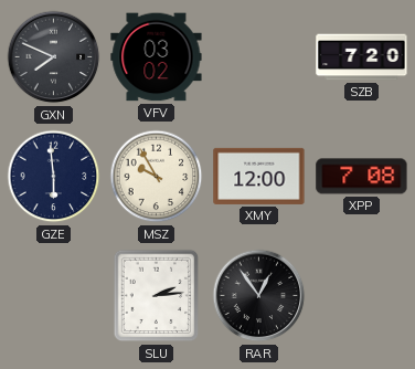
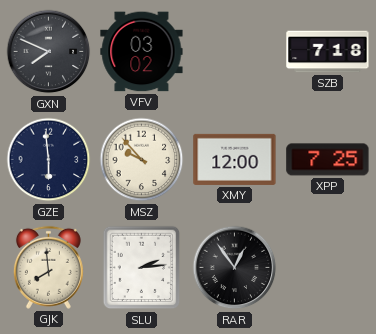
SZB: 7:20 -> 7:18
MSZ: 9:55 -> 9:53
XPP: 7:08 -> 7:25
GJK: none -> 7:59
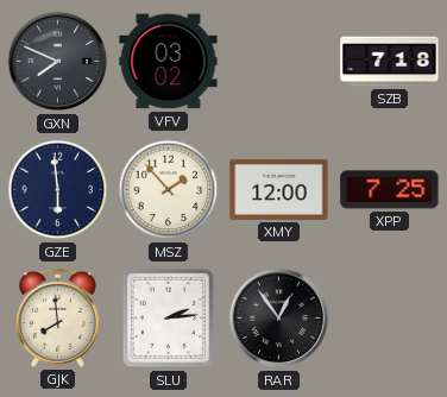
MSZ: 9:53 -> 1:53
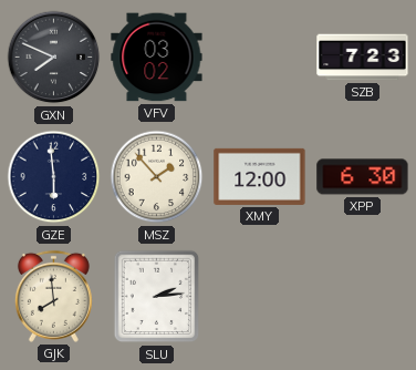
SZB: 7:18 -> 7:23
XPP: 7:25 -> 6:30
RAR: 12:54 -> none
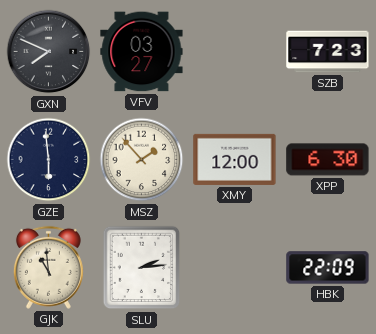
VFV: 03:02 -> 03:27
GJK: 7:59 -> 10:59
HBK: none -> 22:09
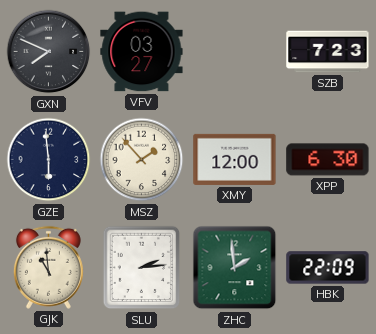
ZHC: none -> 1:59
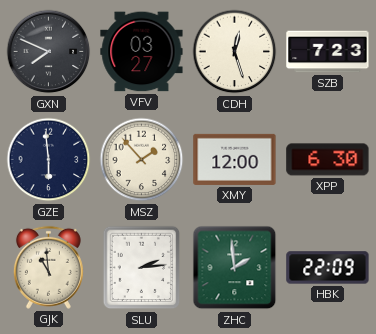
CDH: none -> 12:27
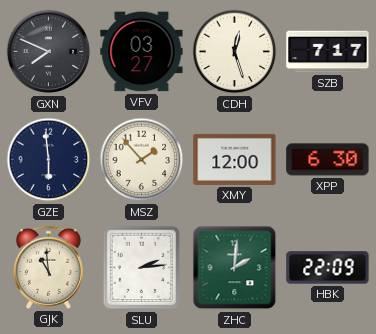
SZB: 7:23 -> 7:17
ZHC: 1:59 -> 2:01
